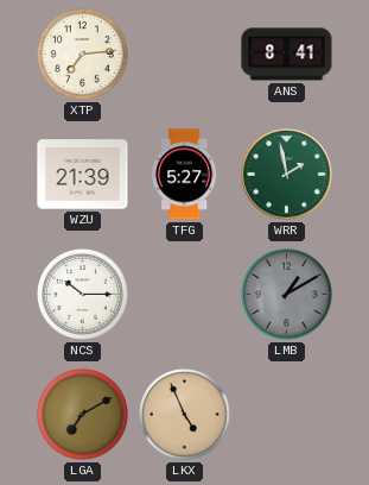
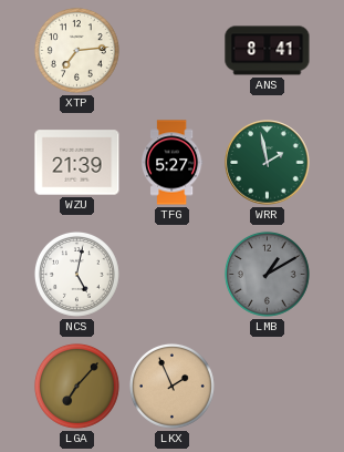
NCS: 10:15 -> 5:02
LGA: 7:10 -> 7:07
LKX: 4:56 -> 1:56
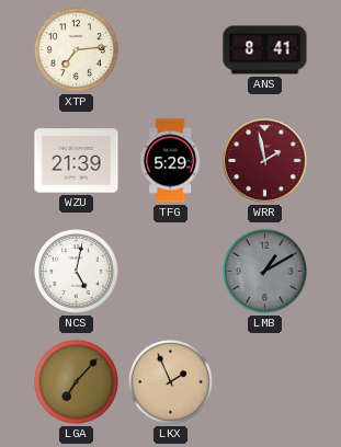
TFG: 5:27 -> 5:29
WRR dial: green -> burgundy
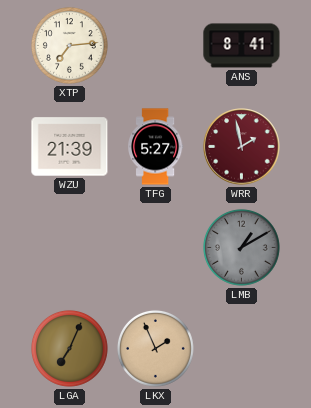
TFG: 5:29 -> 5:27
NCS: 5:02 -> none
LGA: 7:07 -> 7:04
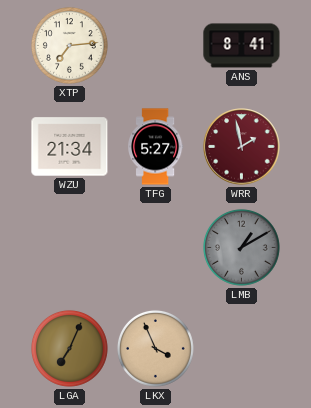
WZU: 21:39 -> 21:34
LKX: 1:56 -> 3:56
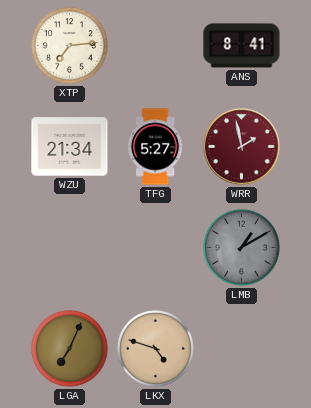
LKX: 3:56 -> 4:48
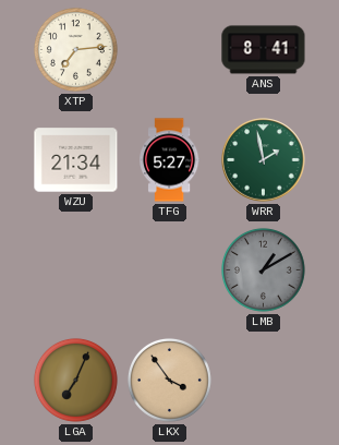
WRR dial: burgundy -> green
LKX: 4:48 -> 3:54
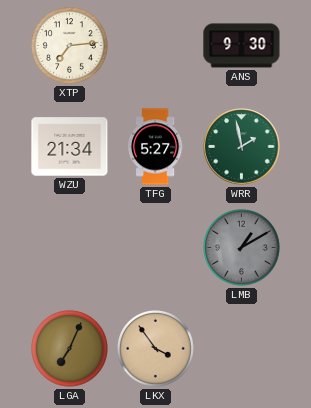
ANS: 8:41 -> 9:30
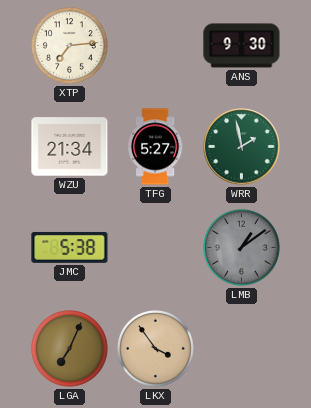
JMC: none -> 5:38
LMB: 1:10 -> 1:09
